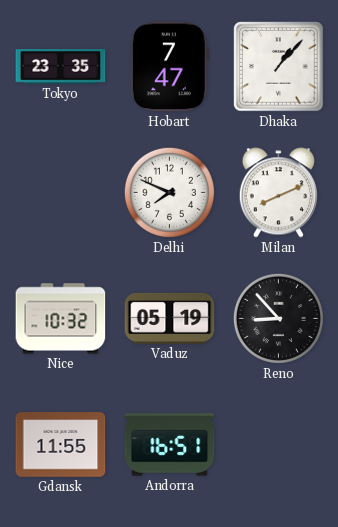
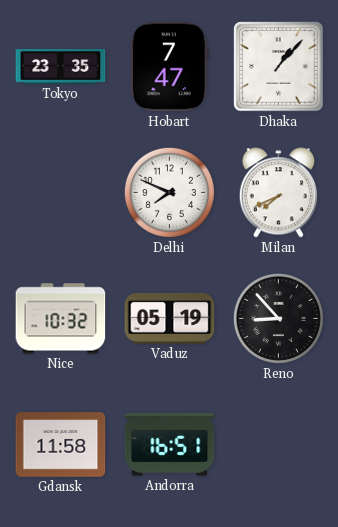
Milan: 8:11 -> 7:41
Gdansk: 11:55 -> 11:58
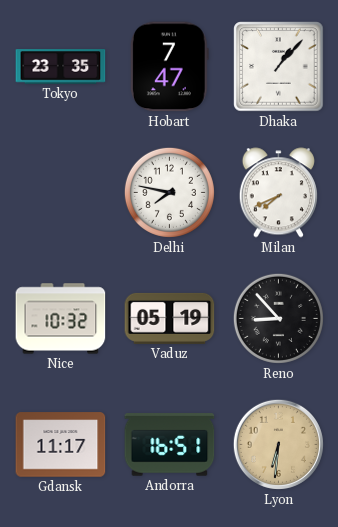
Delhi: 7:49 -> 7:47
Gdansk: 11:58 -> 11:17
Lyon: none -> 6:31
